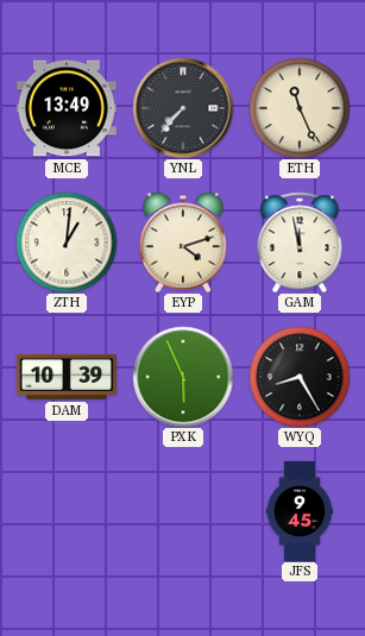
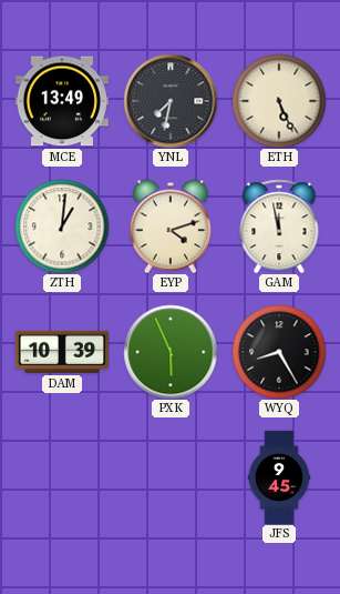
YNL: 7:37 -> 7:32
ETH: 11:26 -> 5:26
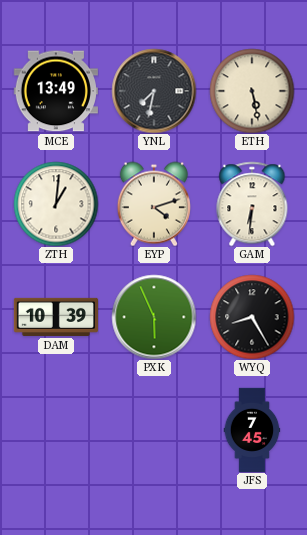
ETH: 5:26 -> 5:28
GAM: 11:58 -> 6:31
JFS: 9:45 -> 7:45
